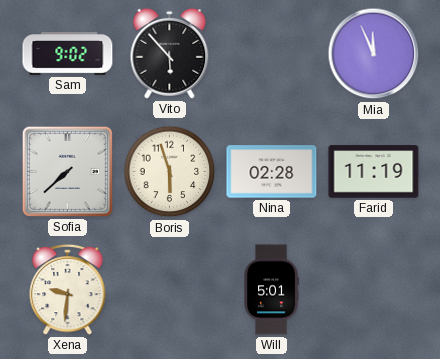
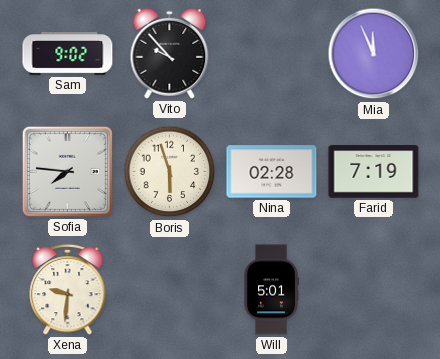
Vito: 5:53 -> 9:53
Sofia: 7:38 -> 7:46
Farid: 11:19 -> 7:19
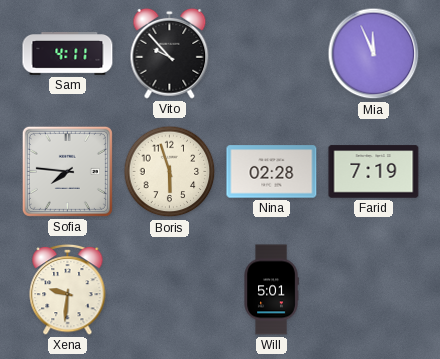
Sam: 9:02 -> 4:11
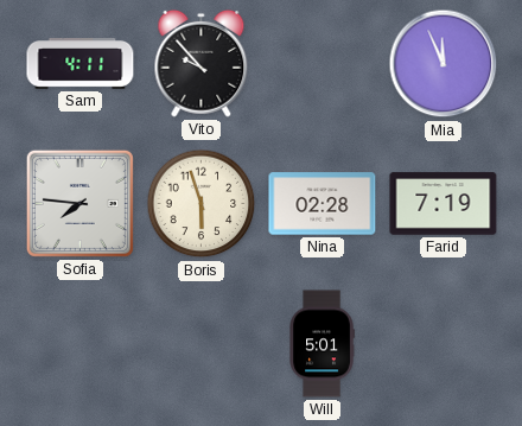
Xena: 9:31 -> none
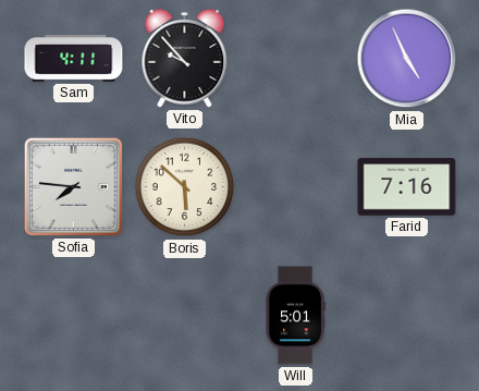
Mia: 11:56 -> 4:56
Boris: 5:57 -> 5:52
Nina: 02:28 -> none
Farid: 7:19 -> 7:16
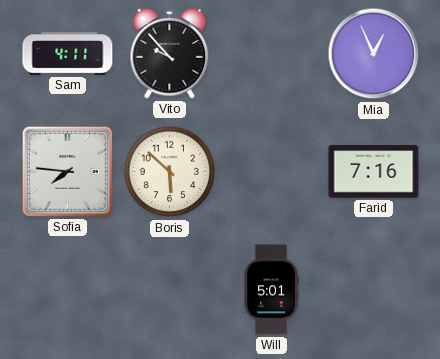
Mia: 4:56 -> 12:56
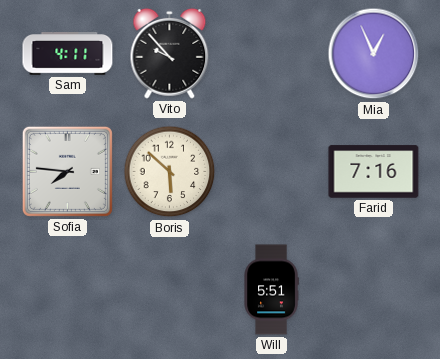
Will: 5:01 -> 5:51
